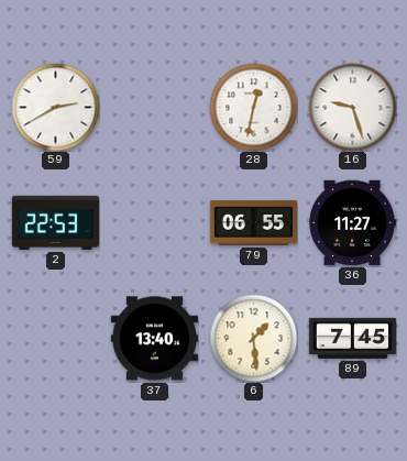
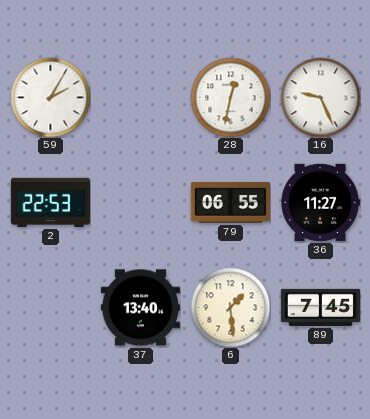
59: 2:40 -> 2:05
16: 9:27 -> 9:26
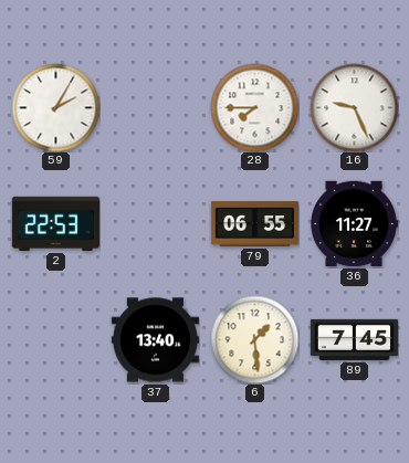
28: 12:32 -> 7:45
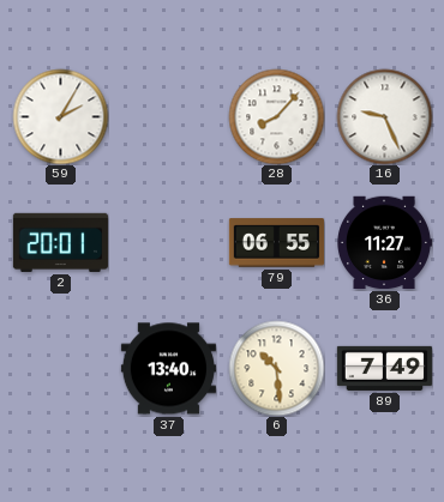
28: 7:45 -> 8:07
2: 22:53 -> 20:01
6: 1:29 -> 10:29
89: 7:45 -> 7:49
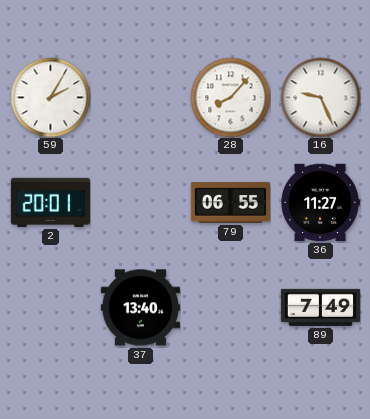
6: 10:29 -> none
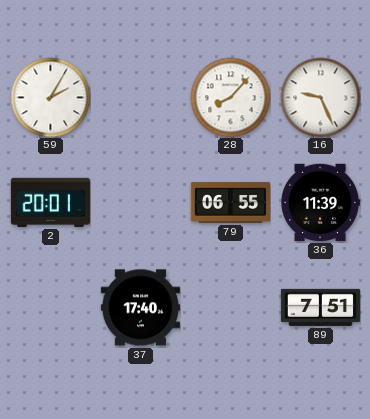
36: 11:27 -> 11:39
37: 13:40 -> 17:40
89: 7:49 -> 7:51
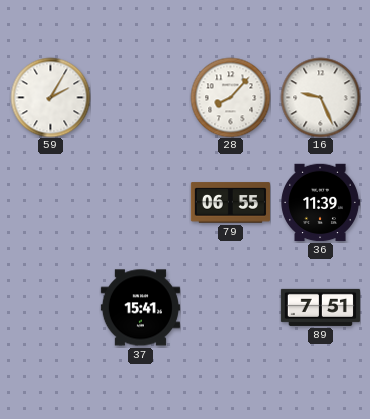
2: 20:01 -> none
37: 17:40 -> 15:41
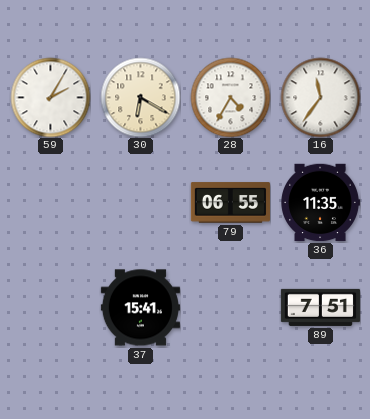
30: none -> 6:20
28: 8:07 -> 4:35
16: 9:26 -> 11:36
36: 11:39 -> 11:35
